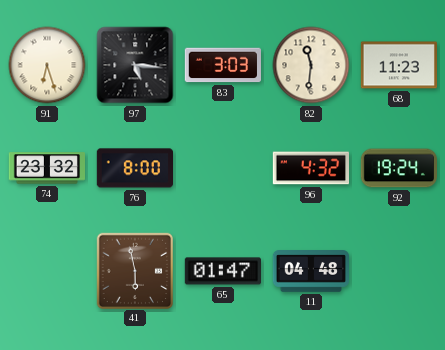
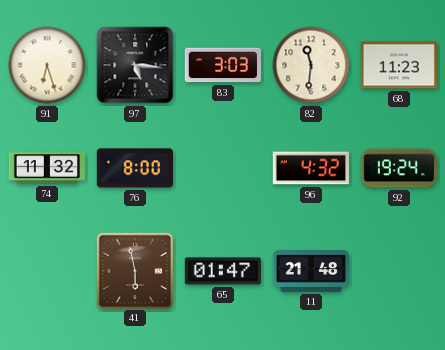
74: 23:32 -> 11:32
11: 04:48 -> 21:48
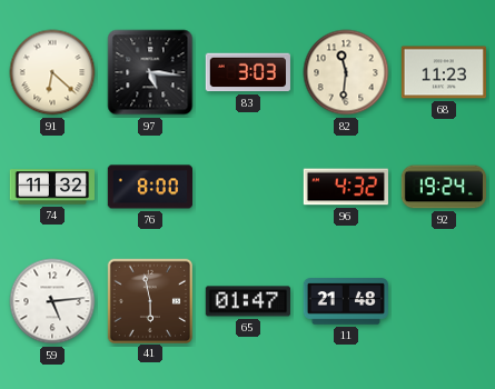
91: 6:27 -> 6:22
59: none -> 5:14
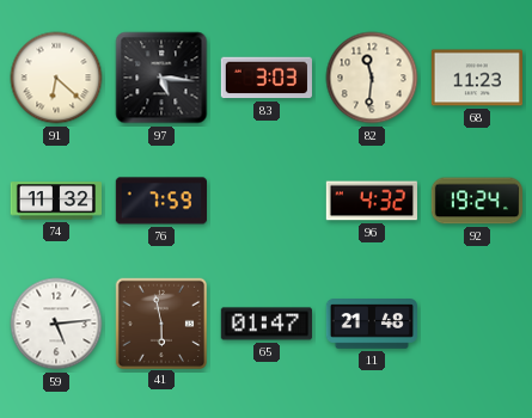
76: 8:00 -> 7:59
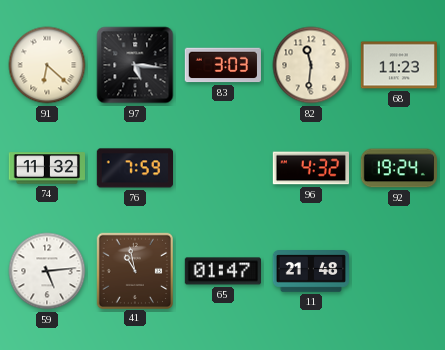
41: 5:58 -> 10:58
